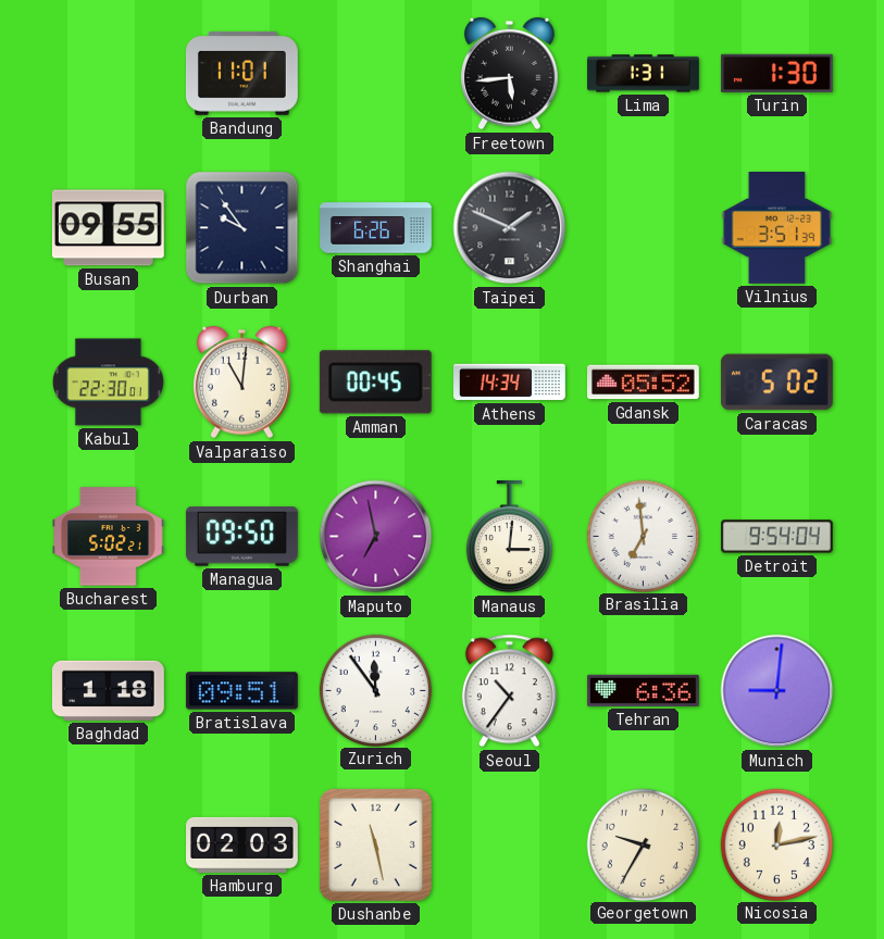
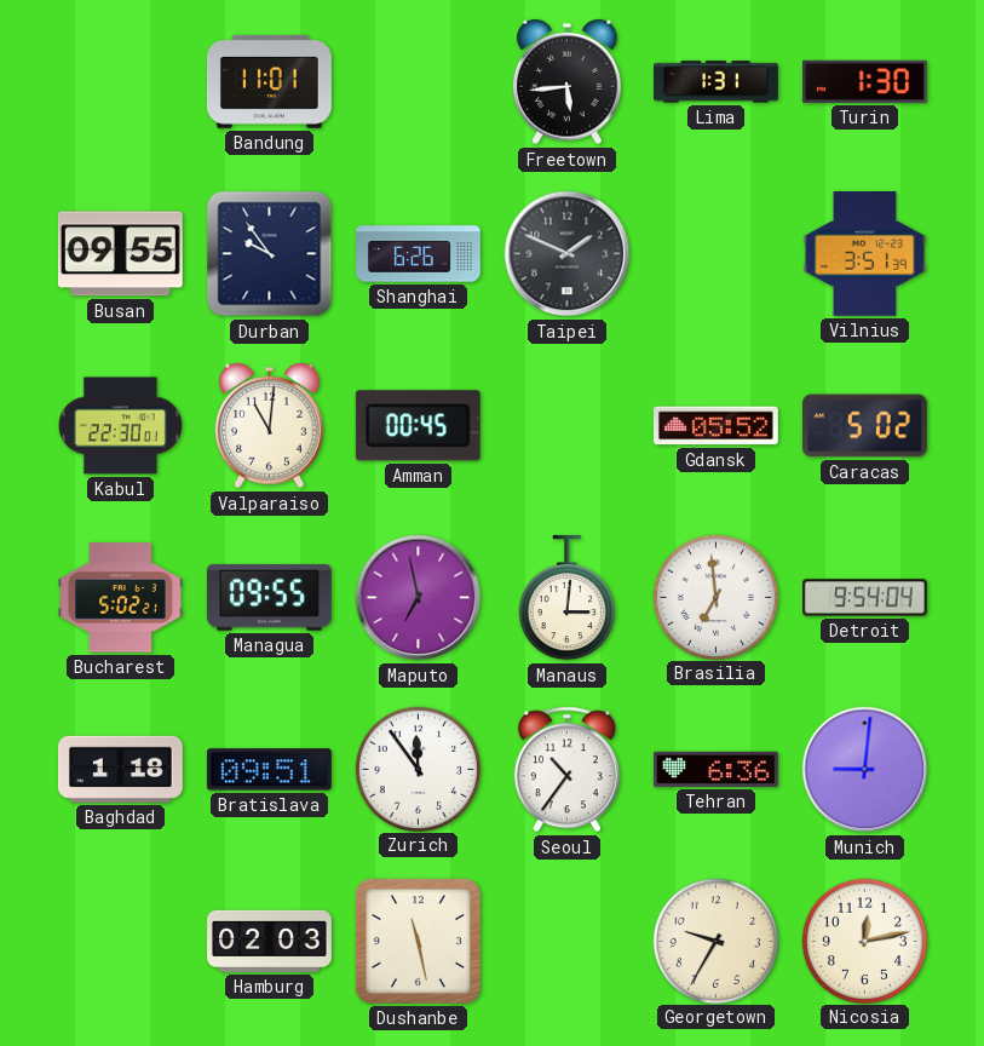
Athens: 14:34 -> none
Managua: 09:50 -> 09:55
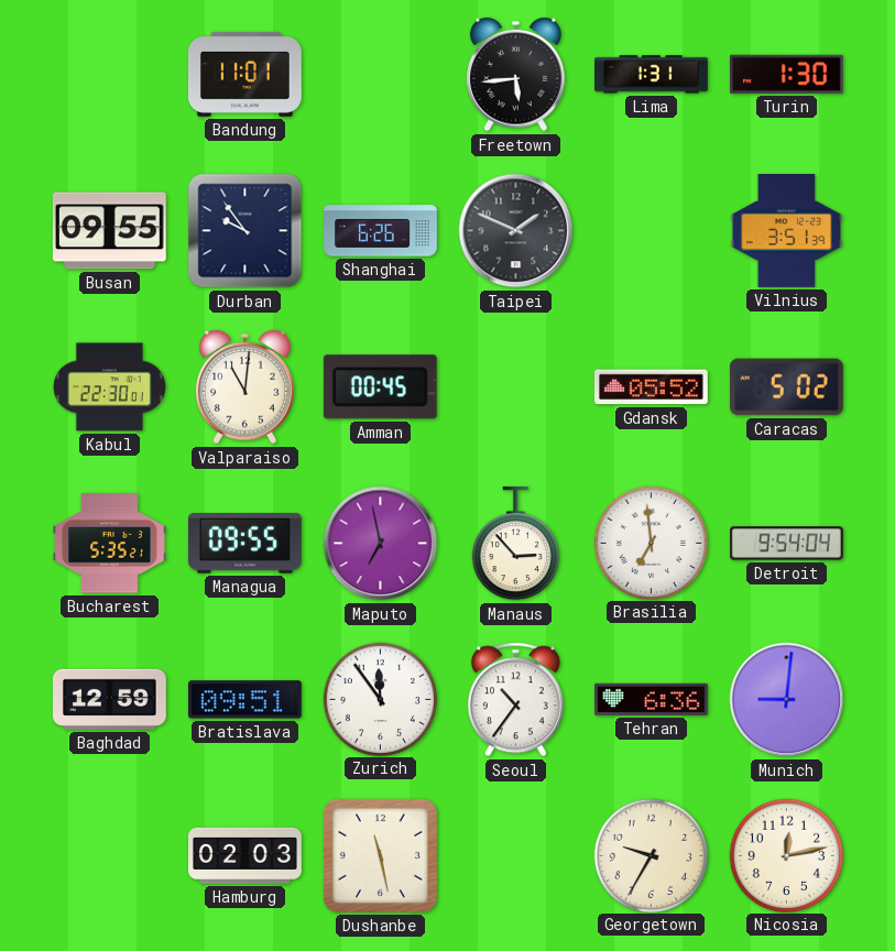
Bucharest: 5:02 -> 5:35
Manaus: 3:01 -> 2:53
Baghdad: 1:18 -> 12:59
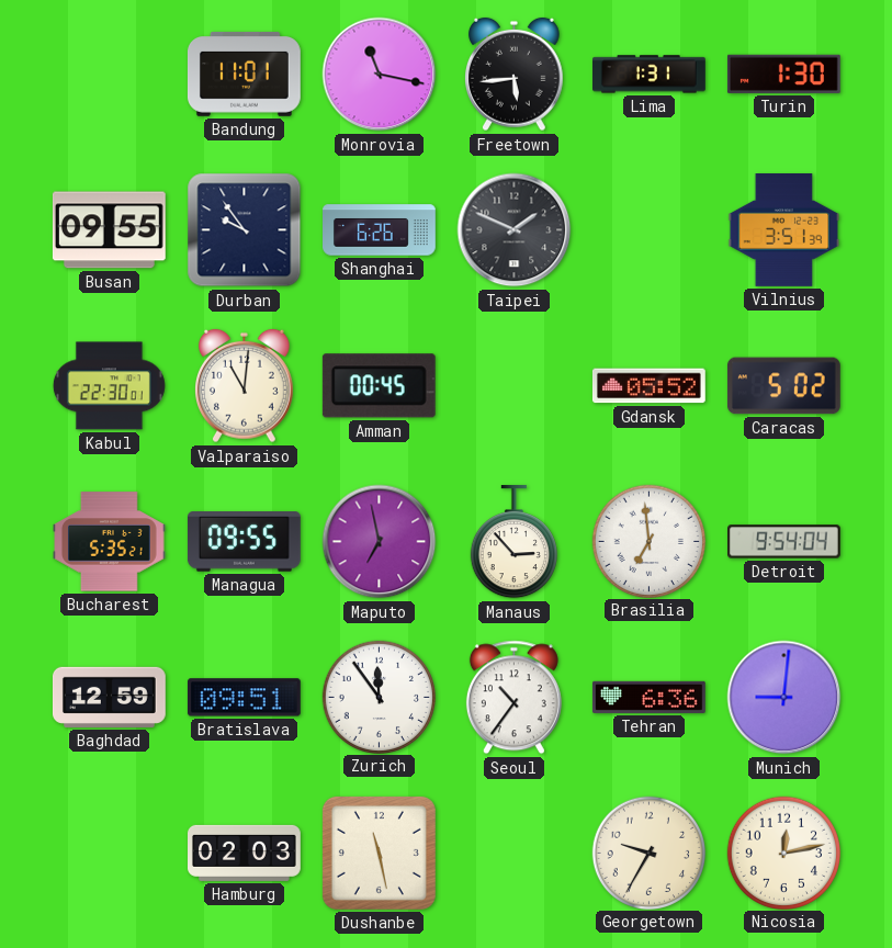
Monrovia: none -> 11:17
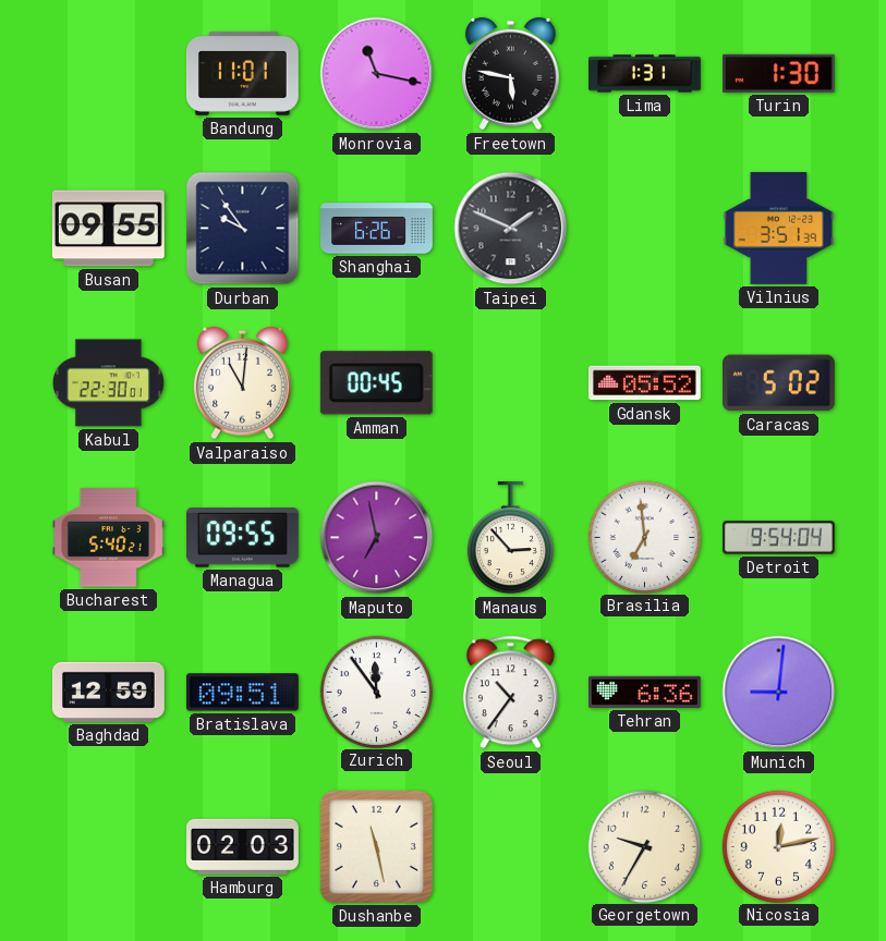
Freetown: 5:44 -> 5:47
Bucharest: 5:35 -> 5:40
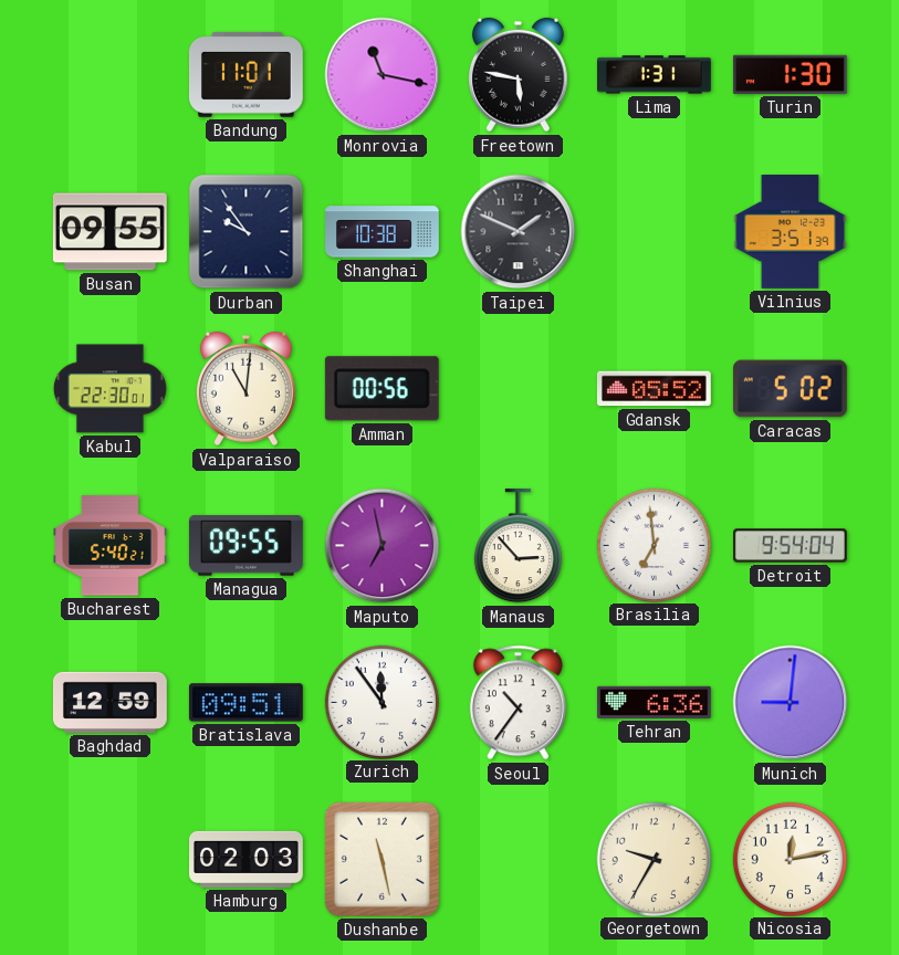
Shanghai: 6:26 -> 10:38
Amman: 00:45 -> 00:56
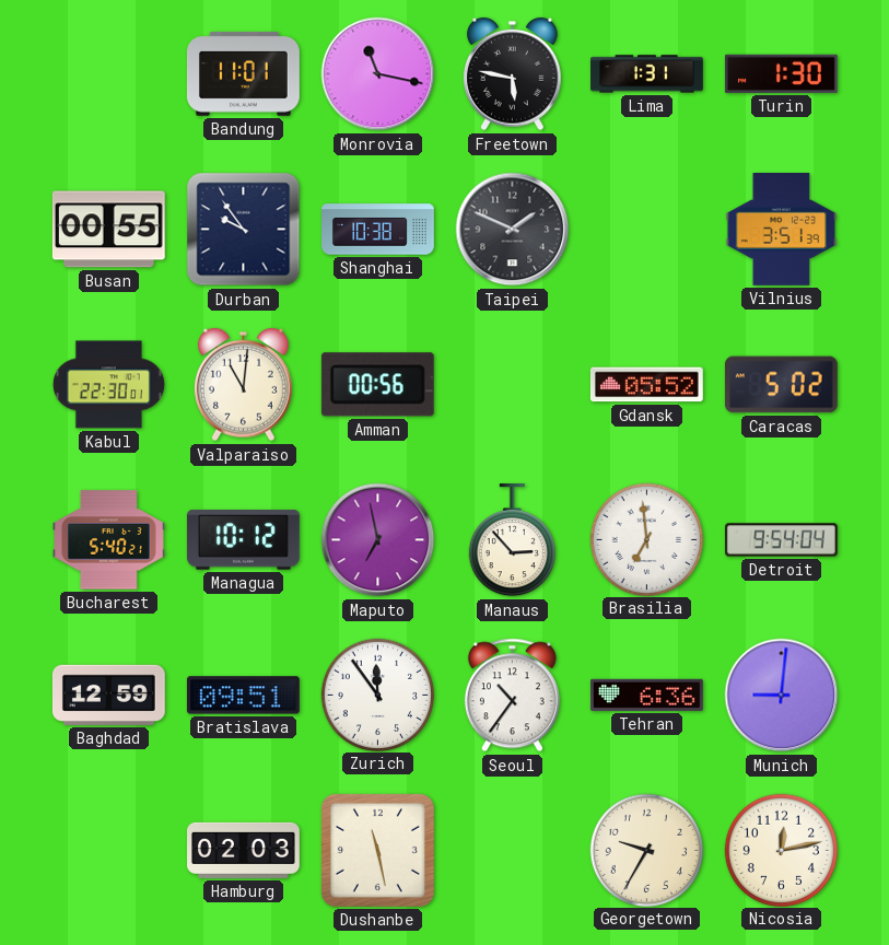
Busan: 09:55 -> 00:55
Managua: 09:55 -> 10:12
